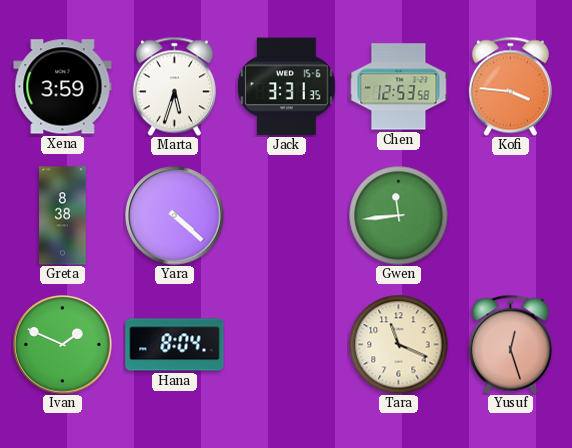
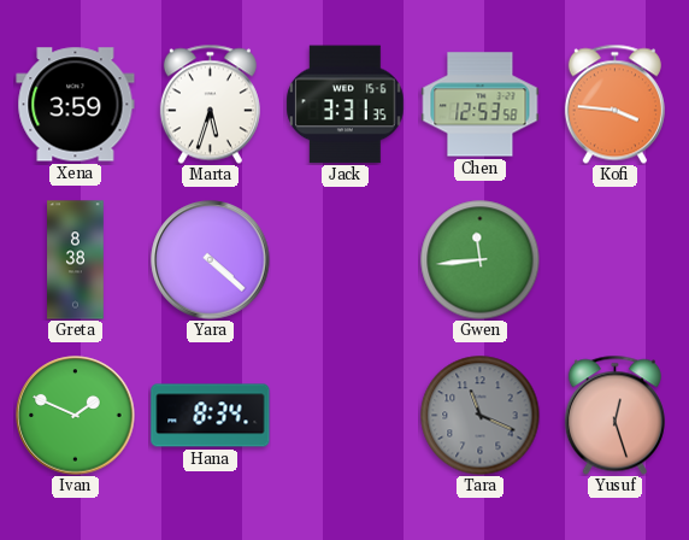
Hana: 8:04 -> 8:34
Tara dial: cream -> grey
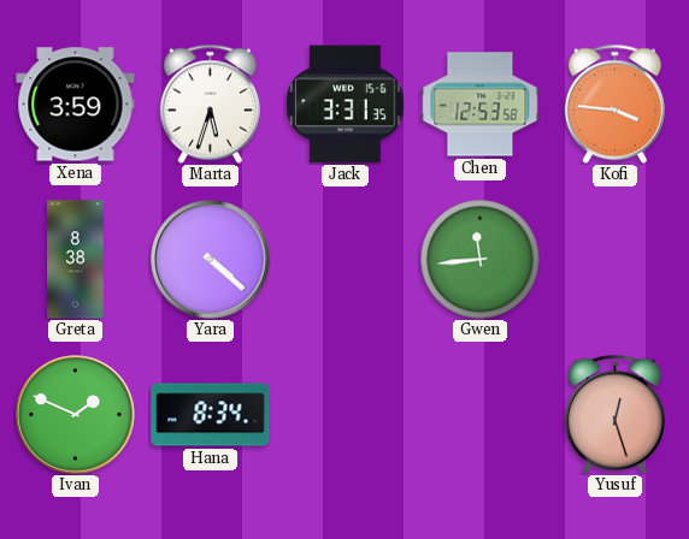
Tara: 11:19 -> none
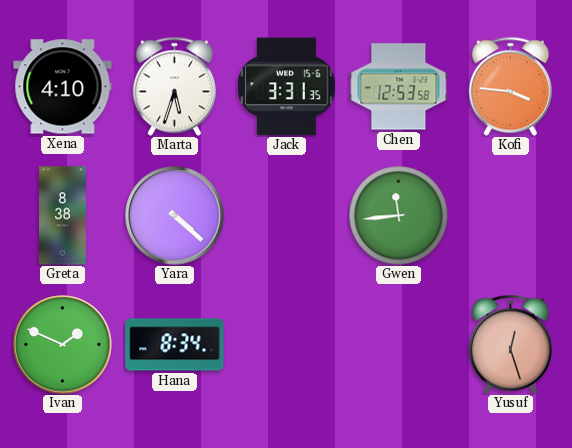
Xena: 3:59 -> 4:10
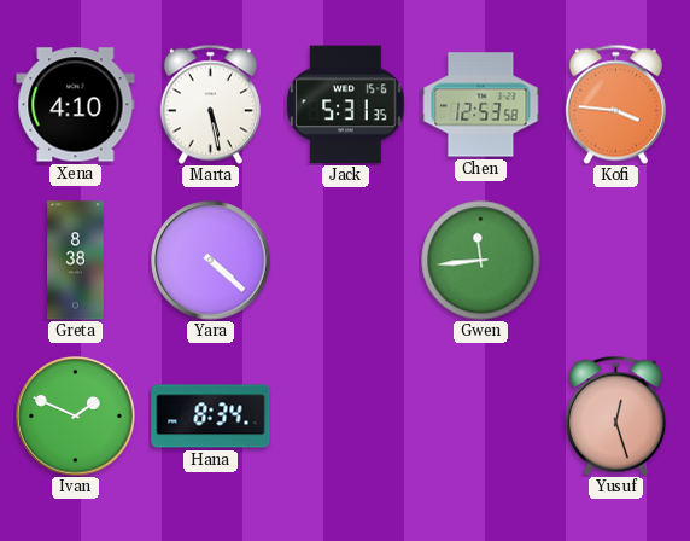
Marta: 5:33 -> 5:28
Jack: 3:31 -> 5:31
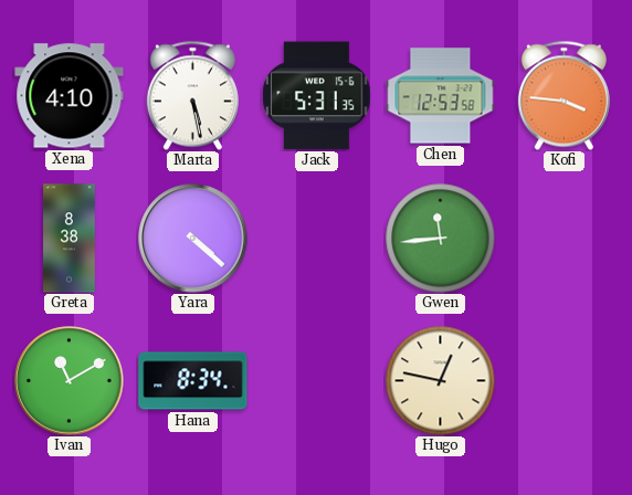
Ivan: 1:49 -> 11:10
Hugo: none -> 12:47
Yusuf: 12:27 -> none
